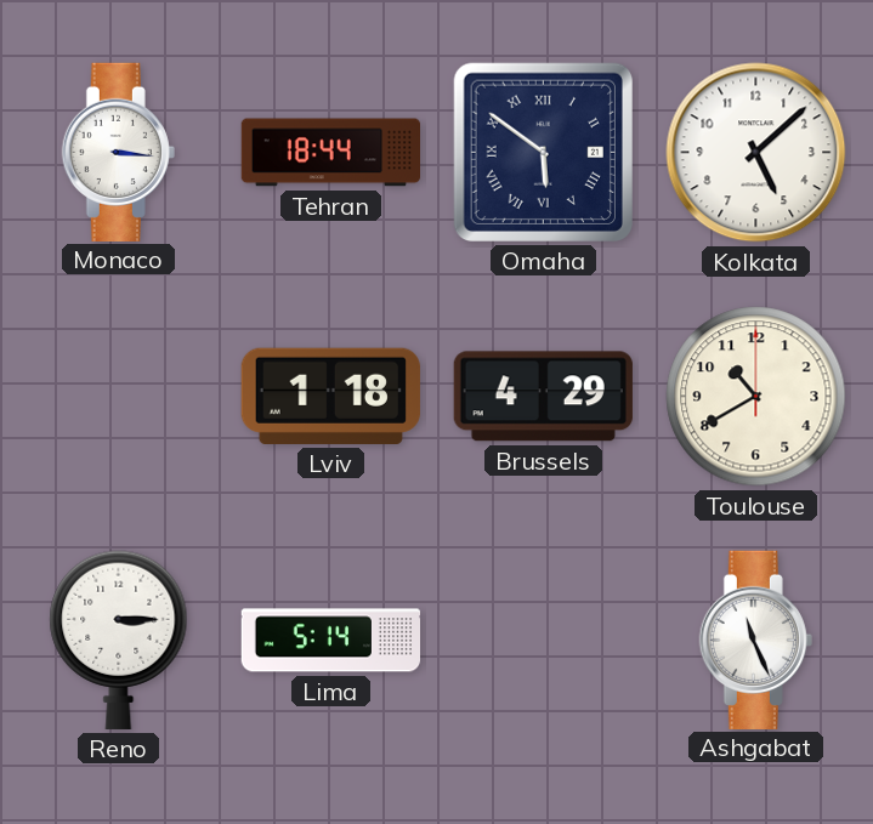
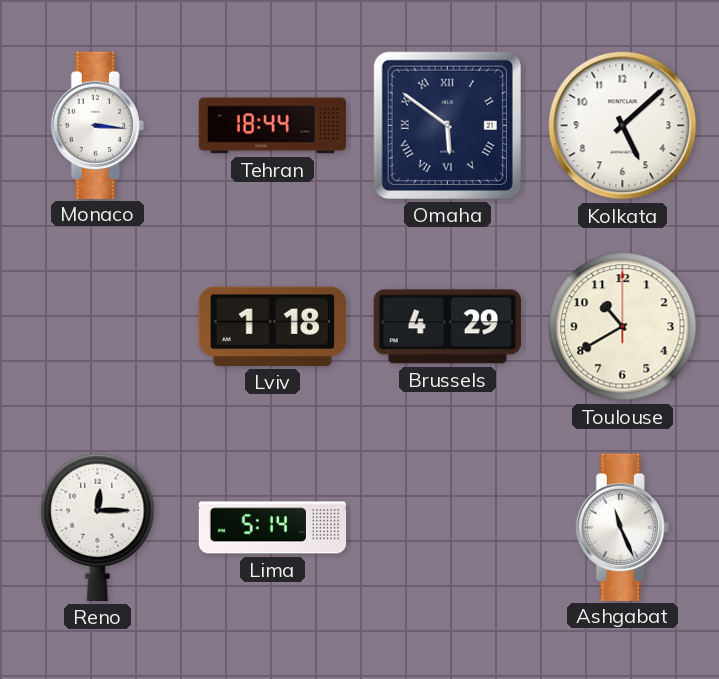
Reno: 3:15 -> 12:15
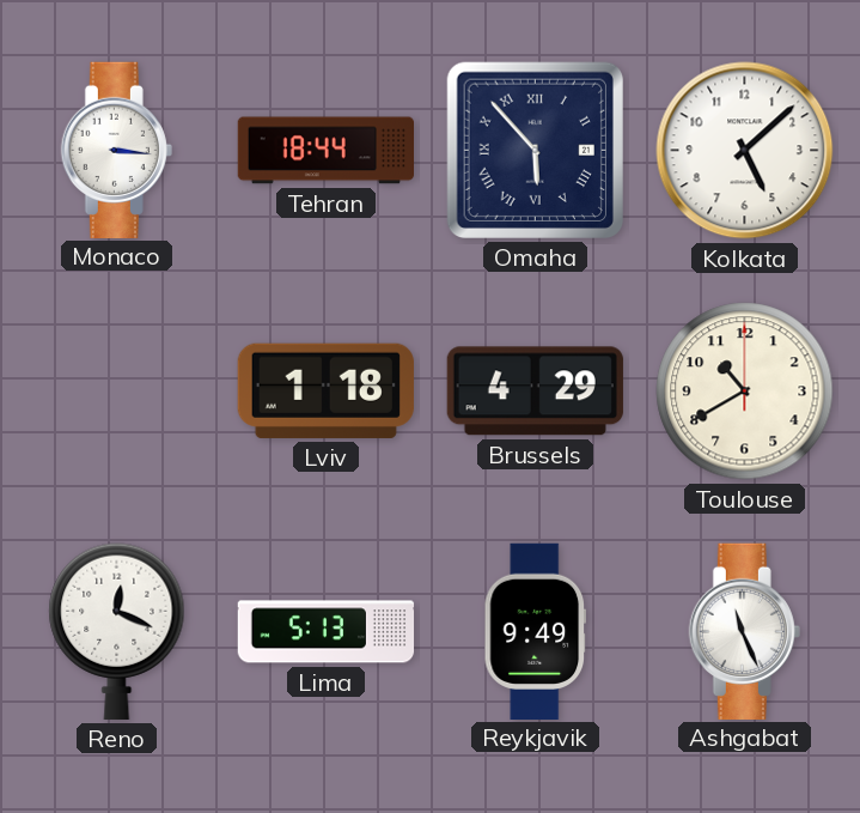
Omaha: 5:51 -> 5:53
Reno: 12:15 -> 12:19
Lima: 5:14 -> 5:13
Reykjavik: none -> 9:49
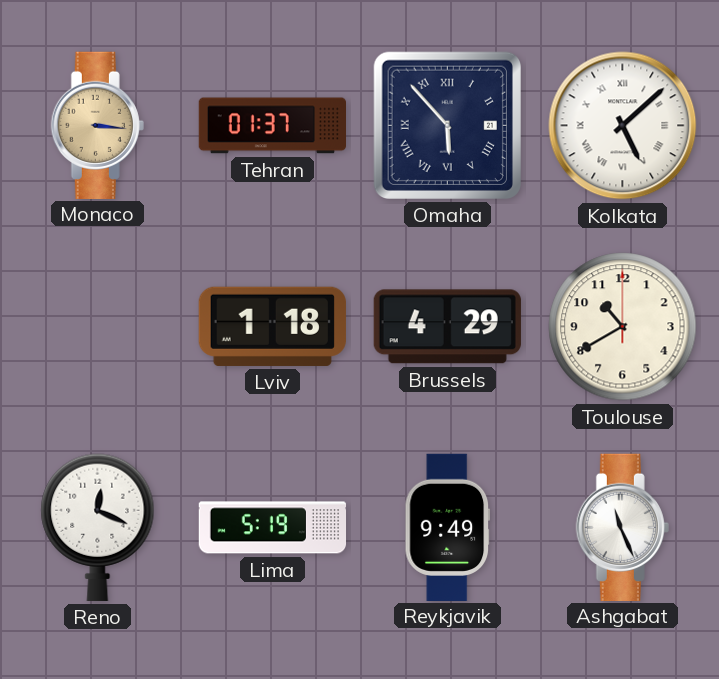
Monaco dial: white -> champagne
Tehran: 18:44 -> 01:37
Kolkata numerals: Arabic -> Roman
Lima: 5:13 -> 5:19
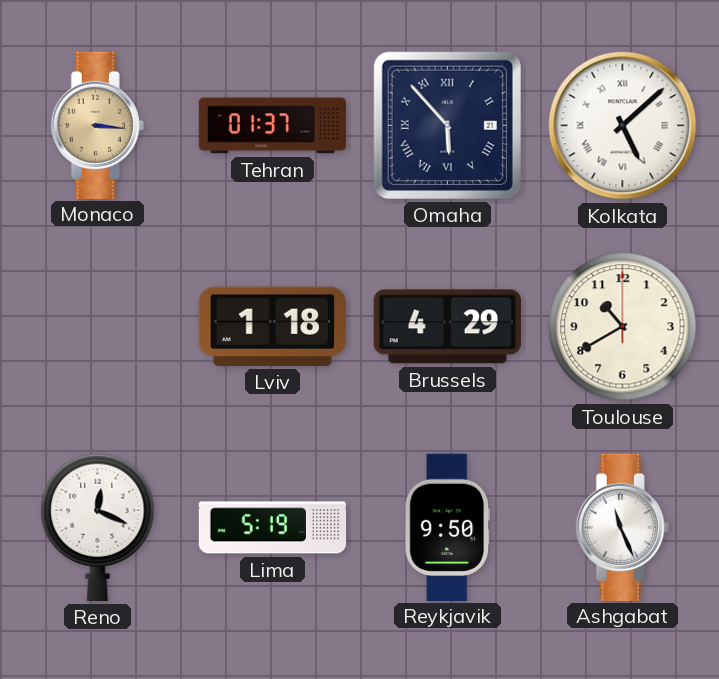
Reykjavik: 9:49 -> 9:50
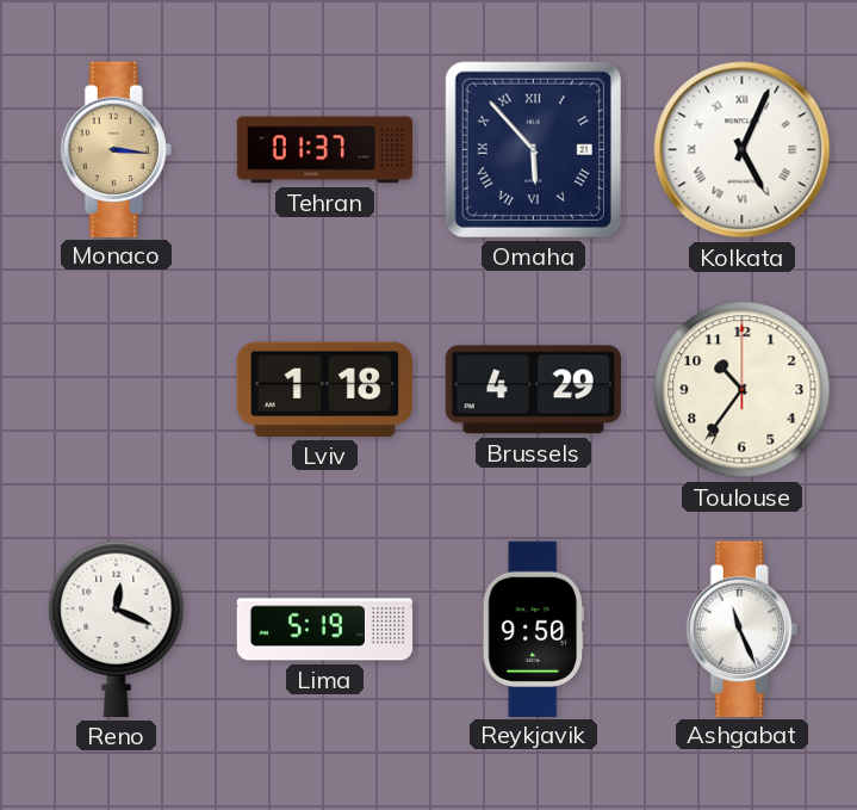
Kolkata: 5:08 -> 5:04
Toulouse: 10:40 -> 10:36
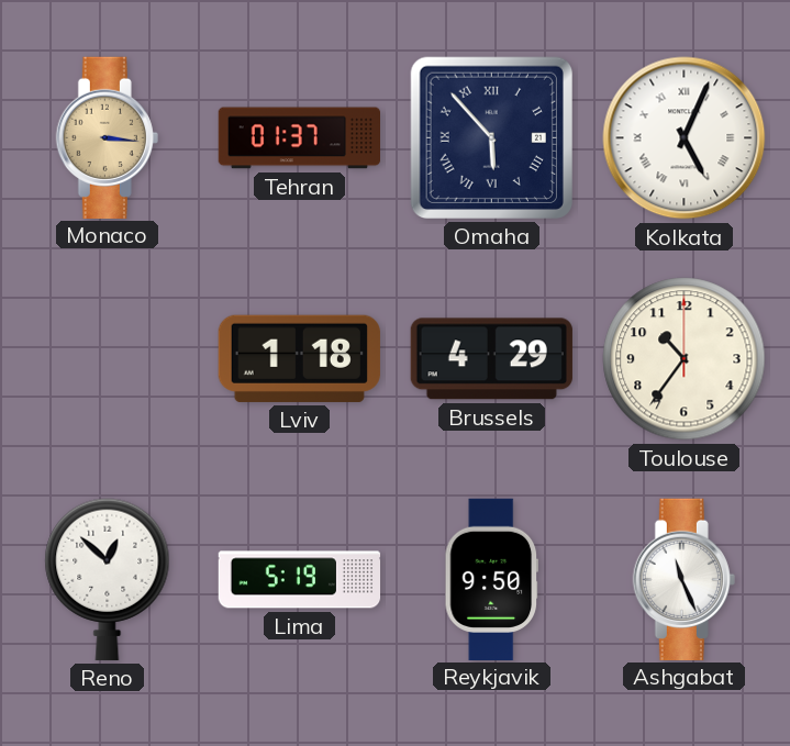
Reno: 12:19 -> 12:52
